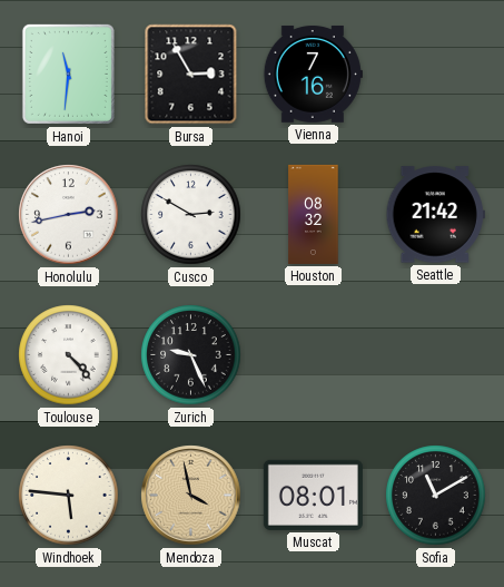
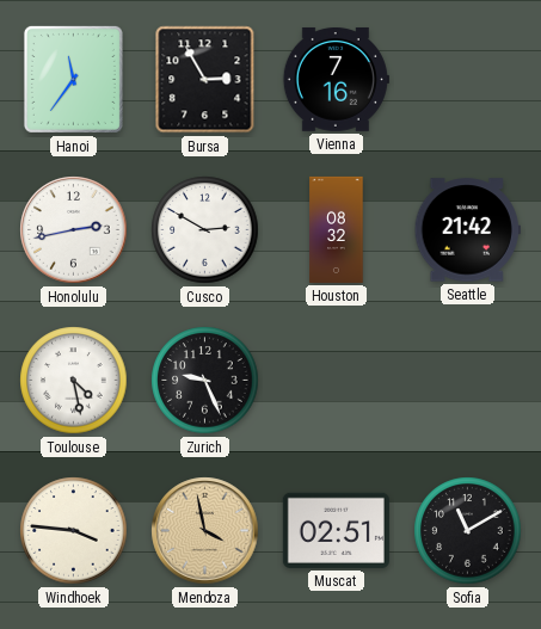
Hanoi: 11:31 -> 11:36
Toulouse: 4:23 -> 4:28
Windhoek: 5:46 -> 3:46
Muscat: 08:01 -> 02:51
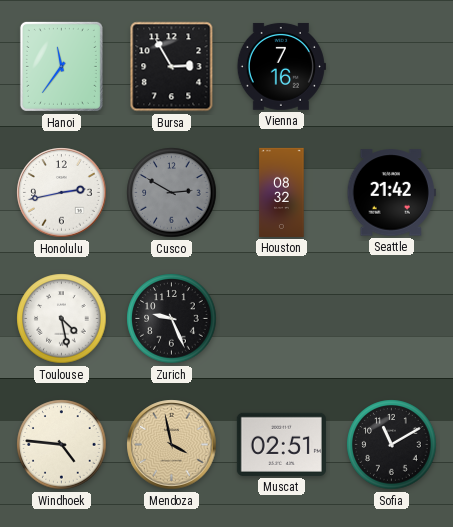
Cusco dial: white -> grey
Windhoek: 3:46 -> 4:46
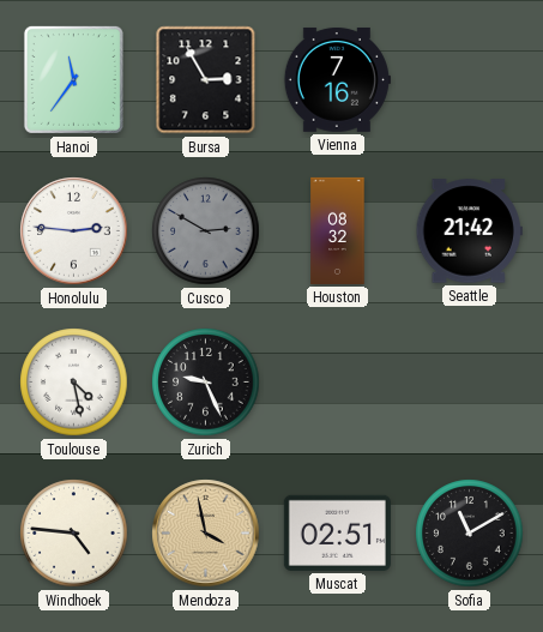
Honolulu: 2:43 -> 2:46
